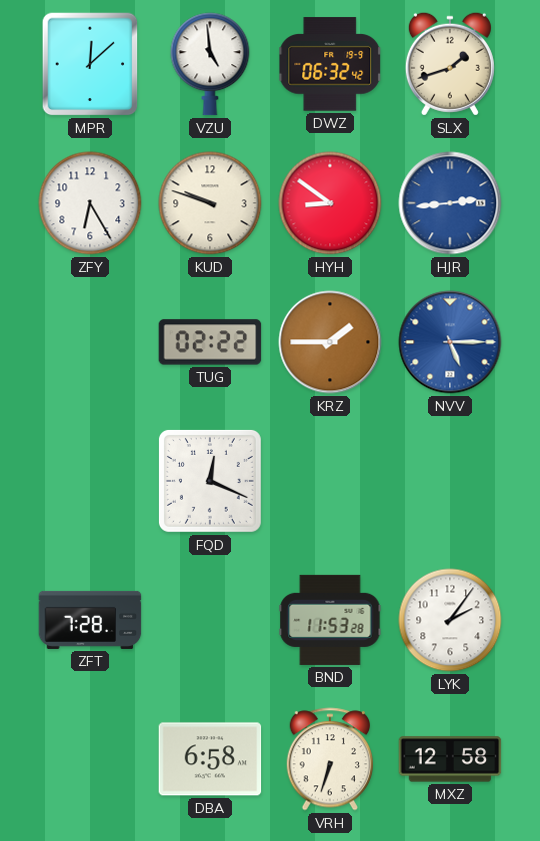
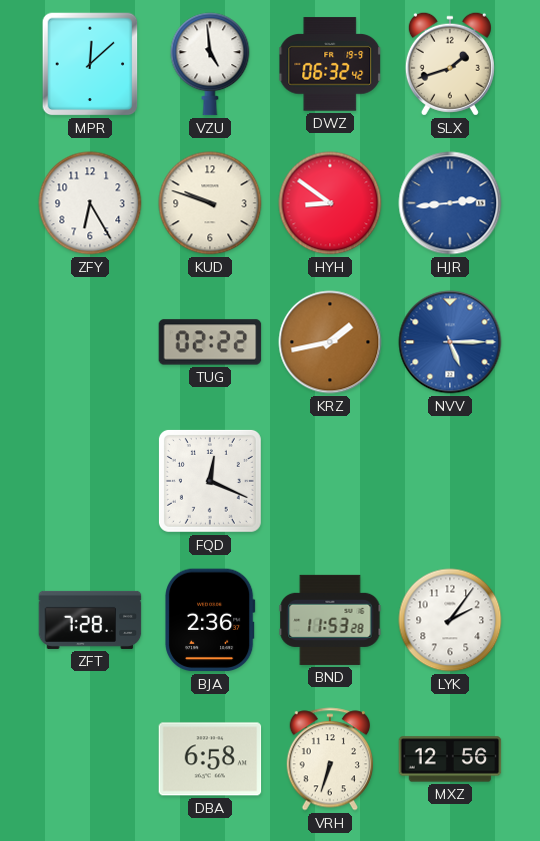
KRZ: 1:45 -> 1:43
BJA: none -> 2:36
MXZ: 12:58 -> 12:56
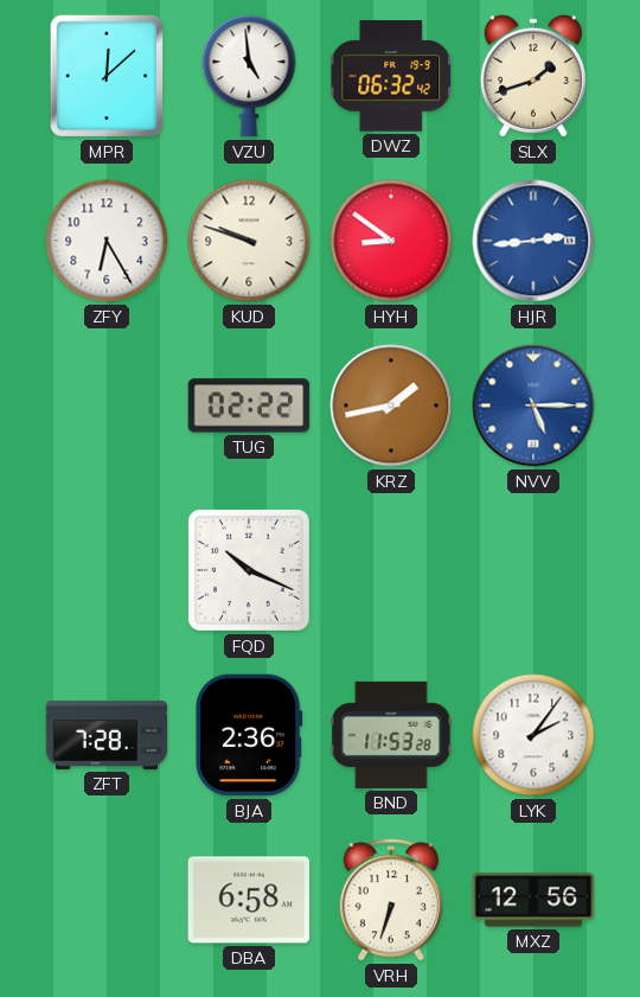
FQD: 12:19 -> 10:19
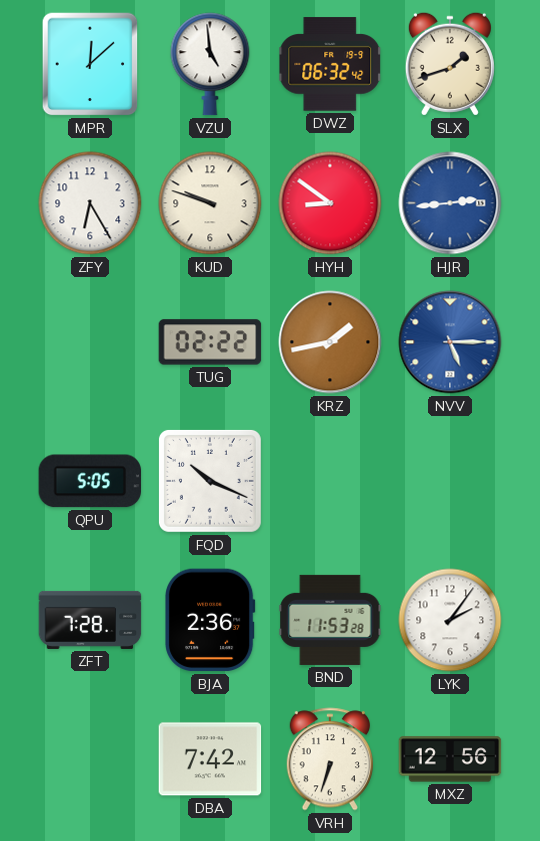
QPU: none -> 5:05
DBA: 6:58 -> 7:42
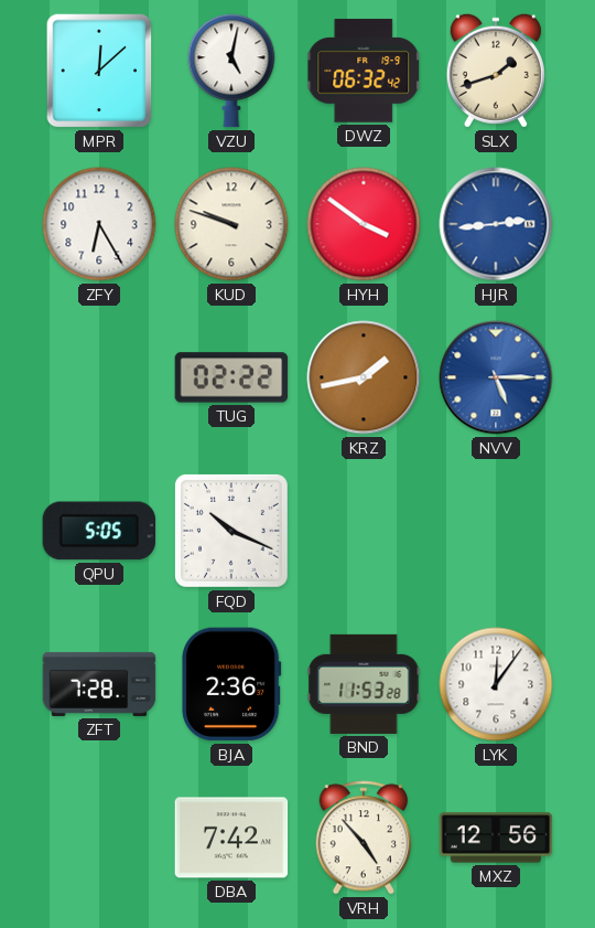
VZU: 4:59 -> 5:02
HYH: 8:51 -> 3:51
LYK: 2:06 -> 12:06
VRH: 6:33 -> 4:53
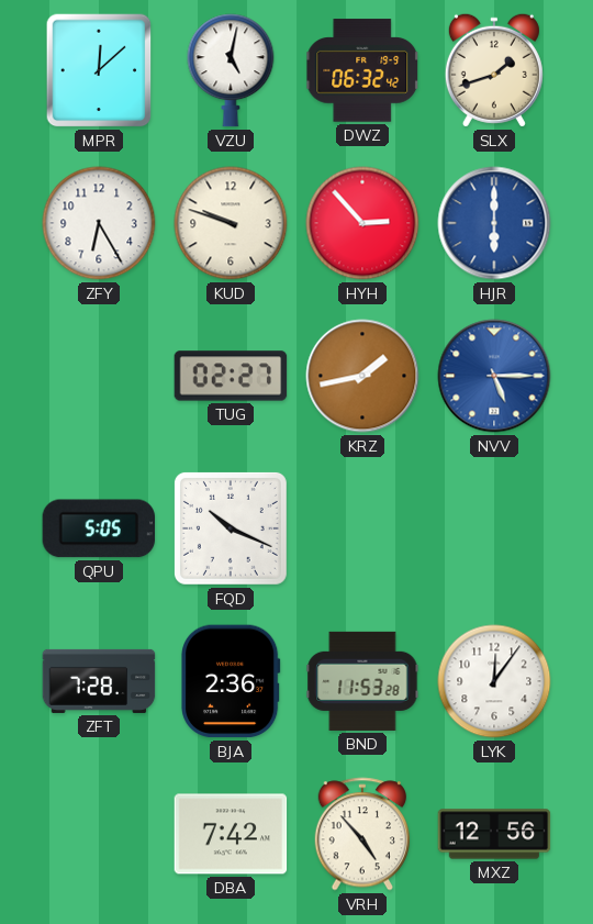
HYH: 3:51 -> 2:53
HJR: 2:44 -> 6:00
TUG: 02:22 -> 02:27
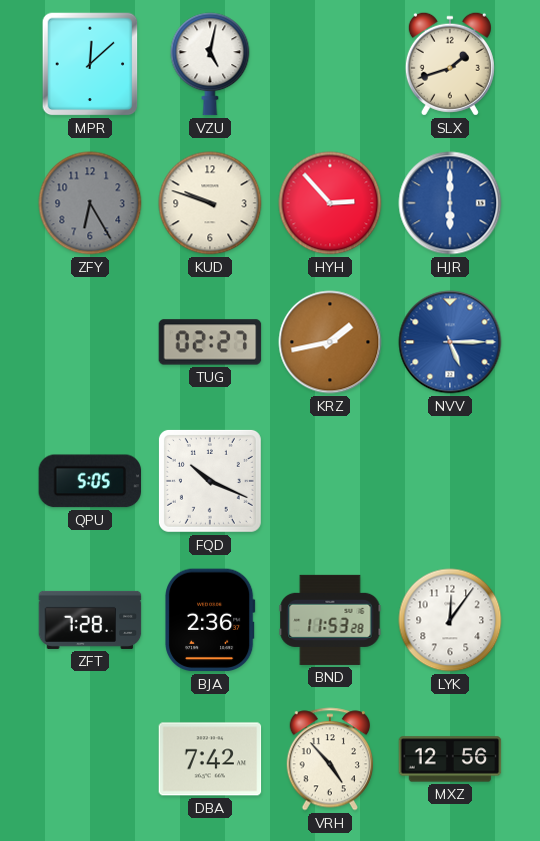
DWZ: 06:32 -> none
ZFY dial: white -> grey
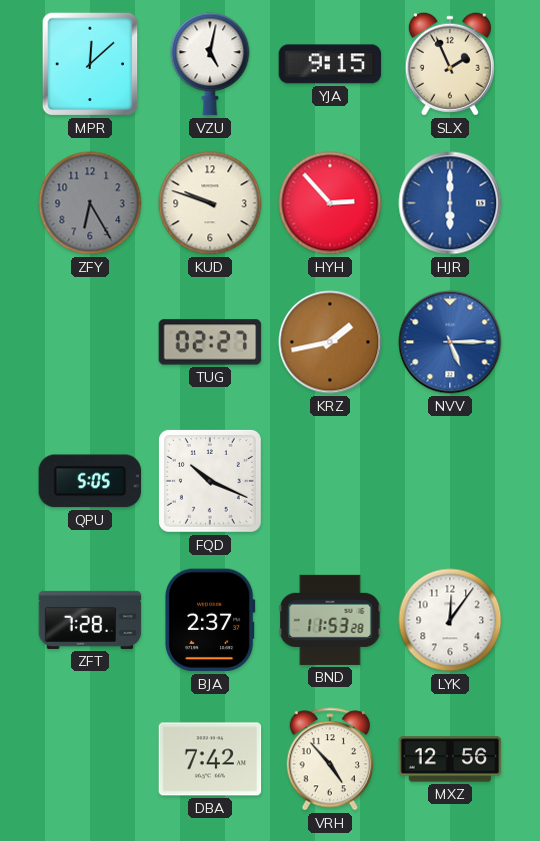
YJA: none -> 9:15
SLX: 1:42 -> 1:56
BJA: 2:36 -> 2:37
